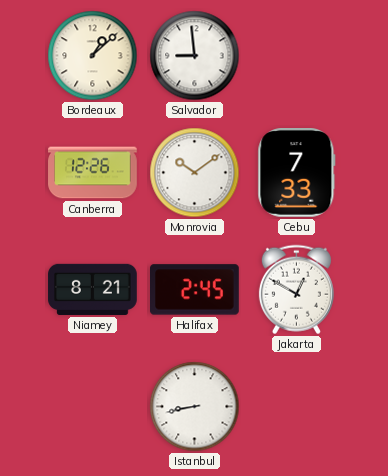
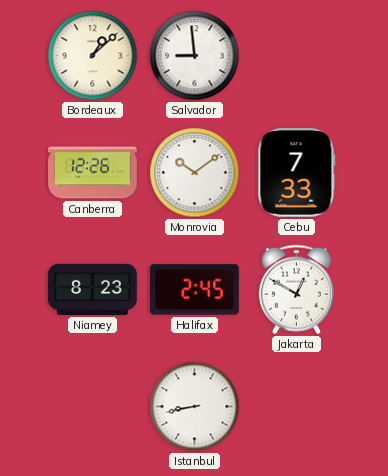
Niamey: 8:21 -> 8:23
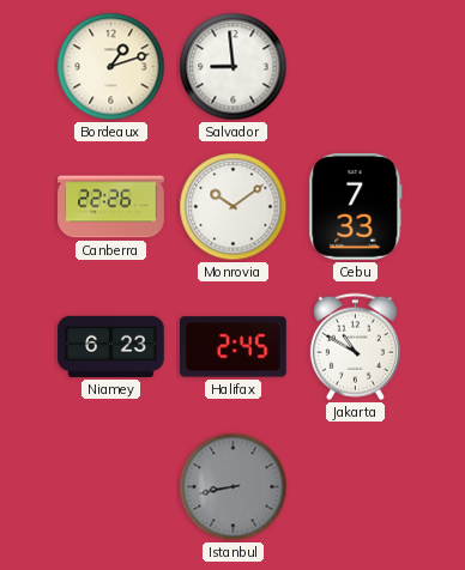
Bordeaux: 1:08 -> 1:12
Canberra: 12:26 -> 22:26
Niamey: 8:23 -> 6:23
Jakarta: 12:50 -> 10:50
Istanbul dial: white -> grey
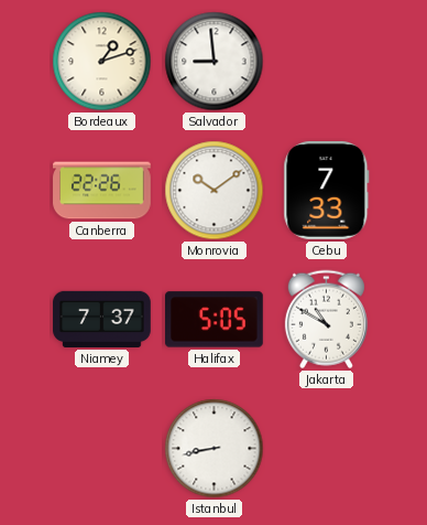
Niamey: 6:23 -> 7:37
Halifax: 2:45 -> 5:05
Istanbul dial: grey -> white
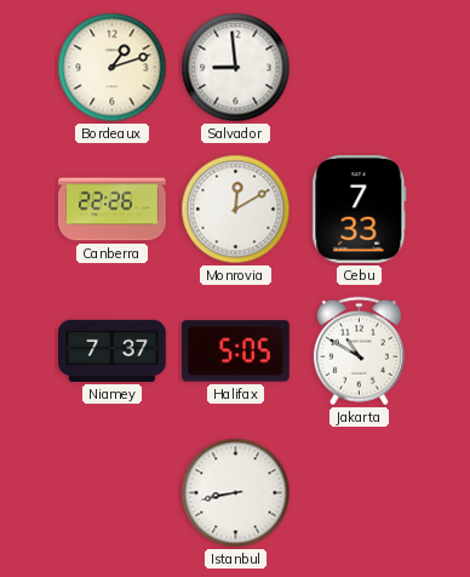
Monrovia: 10:09 -> 12:10
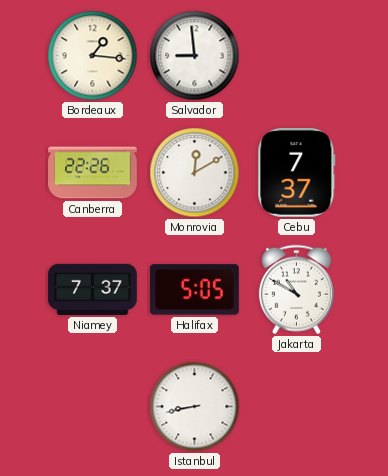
Bordeaux: 1:12 -> 1:16
Cebu: 7:33 -> 7:37
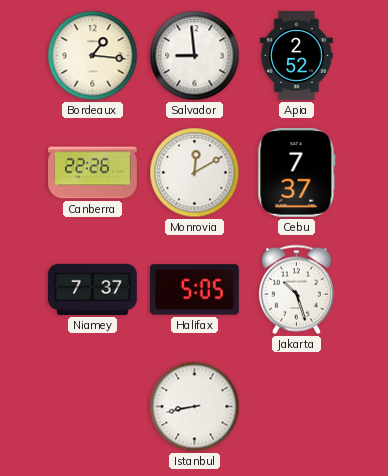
Apia: none -> 2:52
Jakarta: 10:50 -> 10:27
